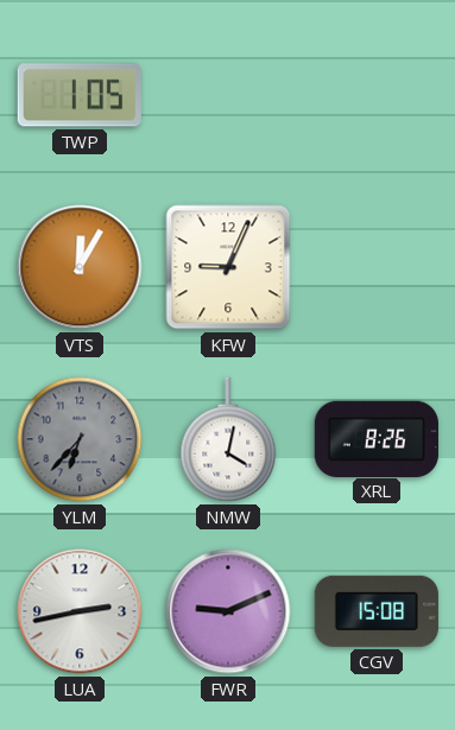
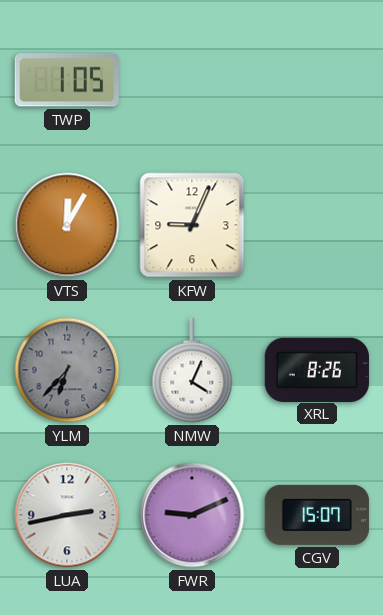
NMW: 4:02 -> 4:04
CGV: 15:08 -> 15:07
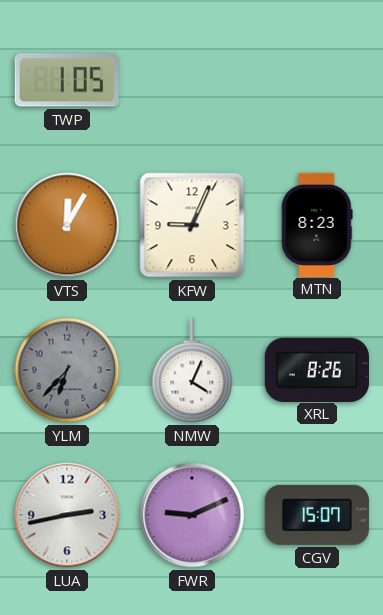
MTN: none -> 8:23
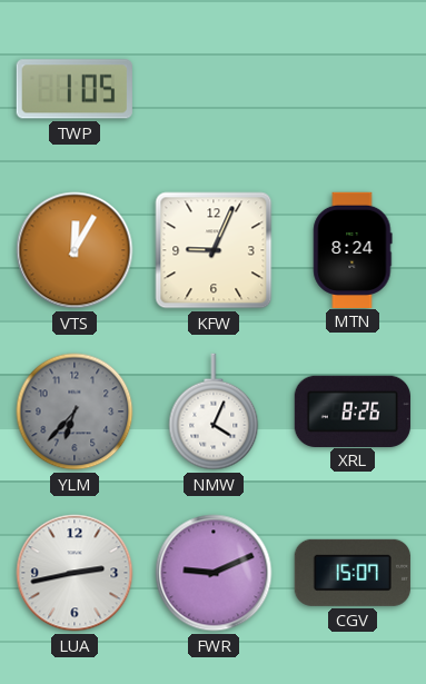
MTN: 8:23 -> 8:24
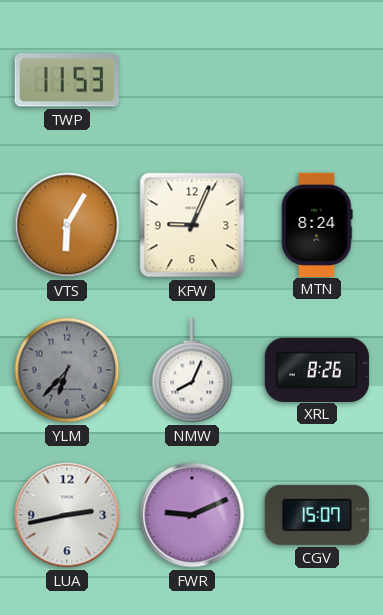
TWP: 1:05 -> 11:53
VTS: 12:05 -> 6:05
NMW: 4:04 -> 8:04
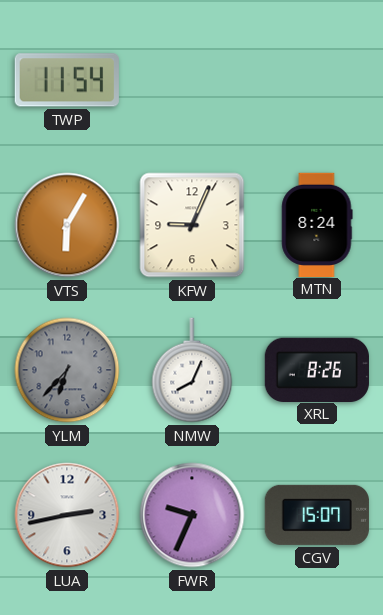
TWP: 11:53 -> 11:54
FWR: 9:11 -> 9:34
